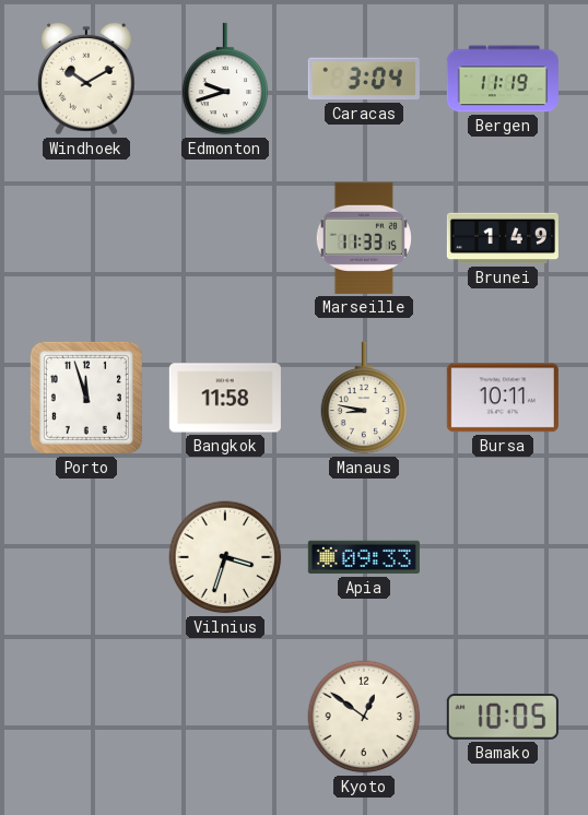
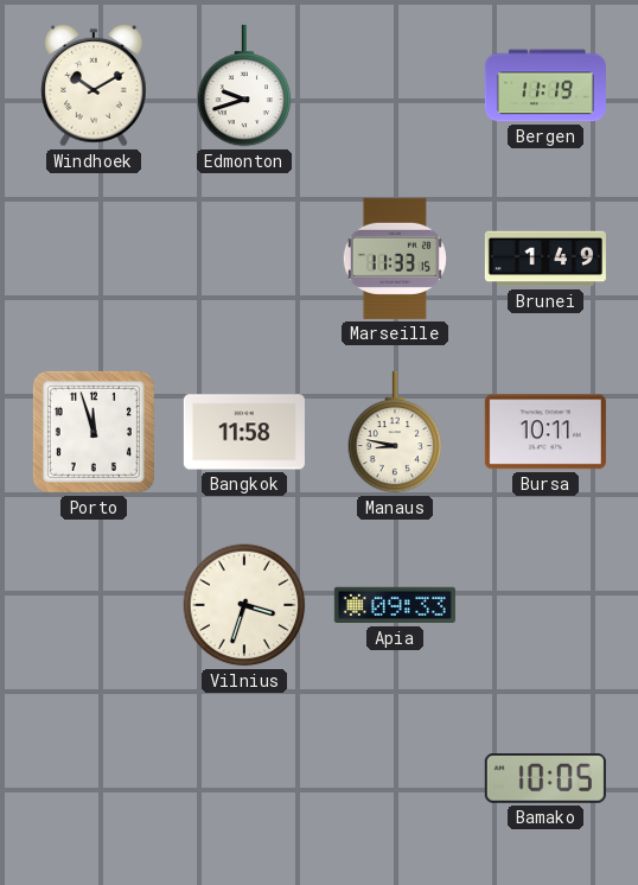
Caracas: 3:04 -> none
Kyoto: 12:51 -> none
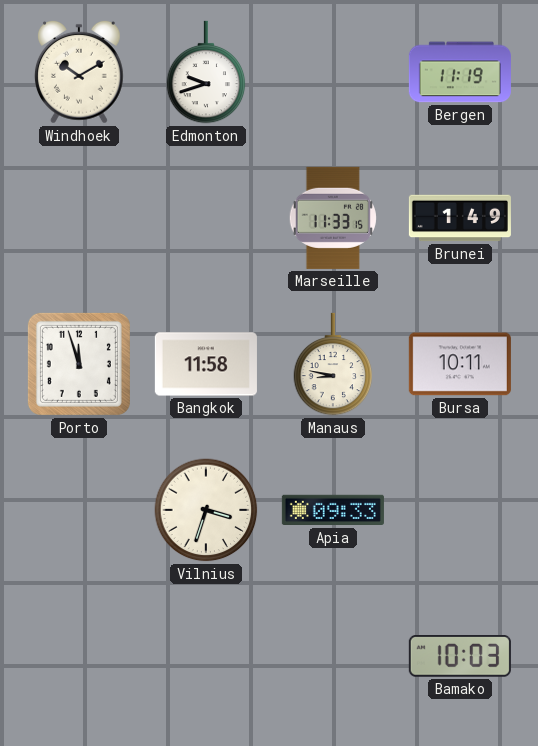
Bamako: 10:05 -> 10:03
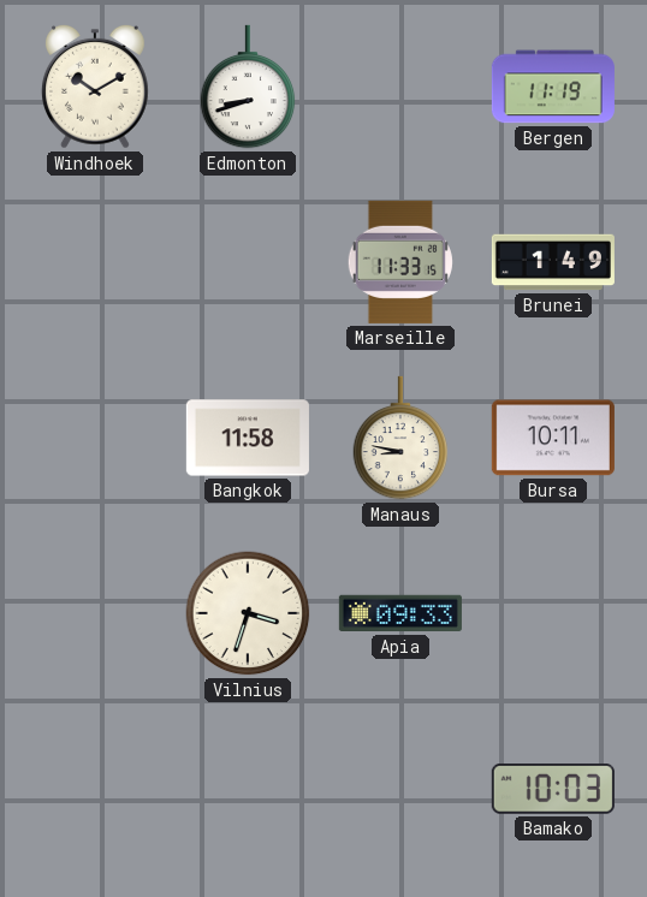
Edmonton: 9:42 -> 8:42
Porto: 11:57 -> none
